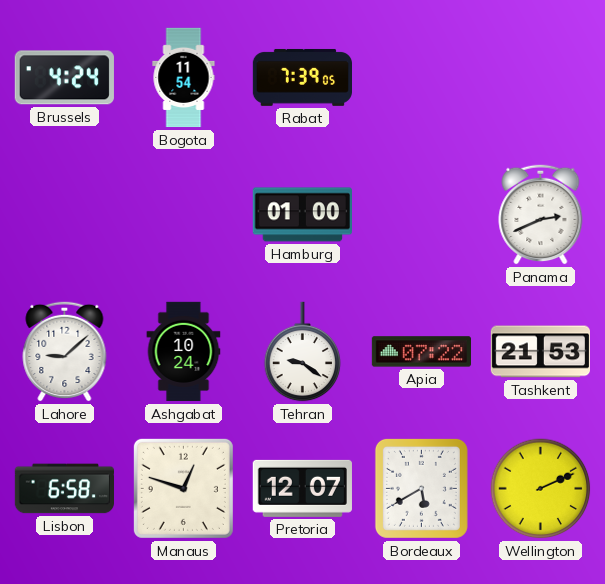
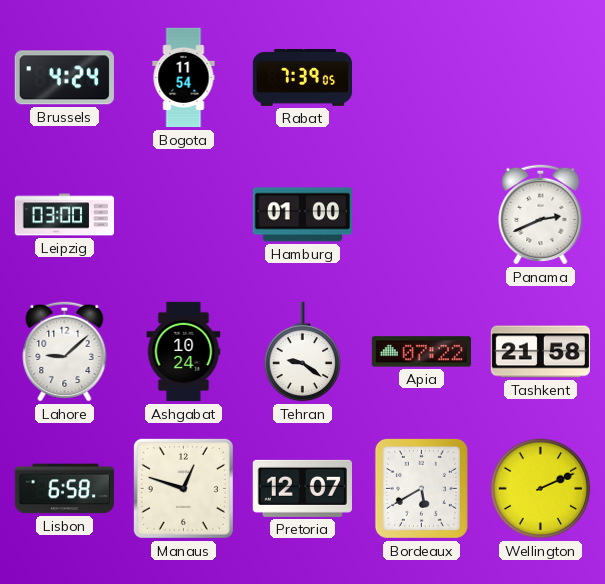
Leipzig: none -> 03:00
Tashkent: 21:53 -> 21:58
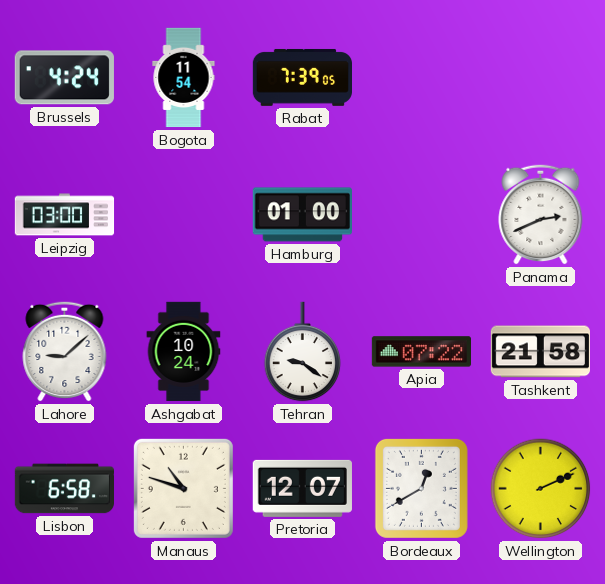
Manaus: 12:48 -> 10:48
Bordeaux: 5:40 -> 12:40
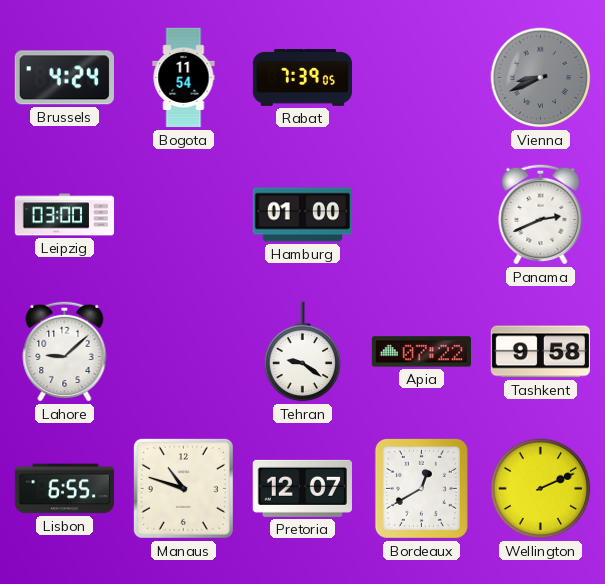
Vienna: none -> 8:41
Ashgabat: 10:24 -> none
Tashkent: 21:58 -> 9:58
Lisbon: 6:58 -> 6:55
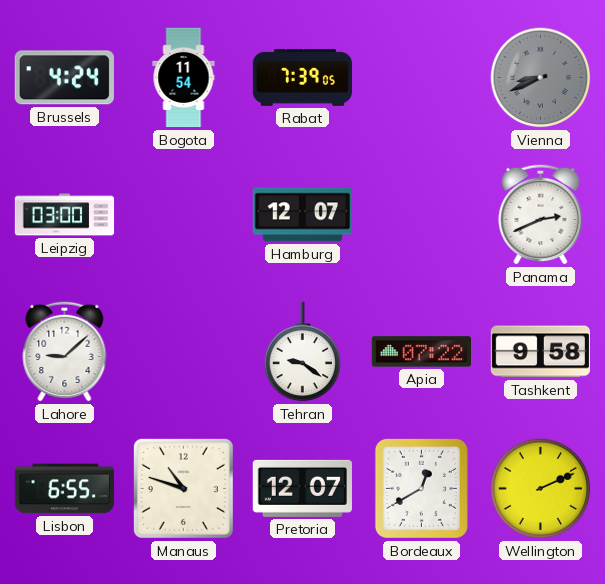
Hamburg: 01:00 -> 12:07
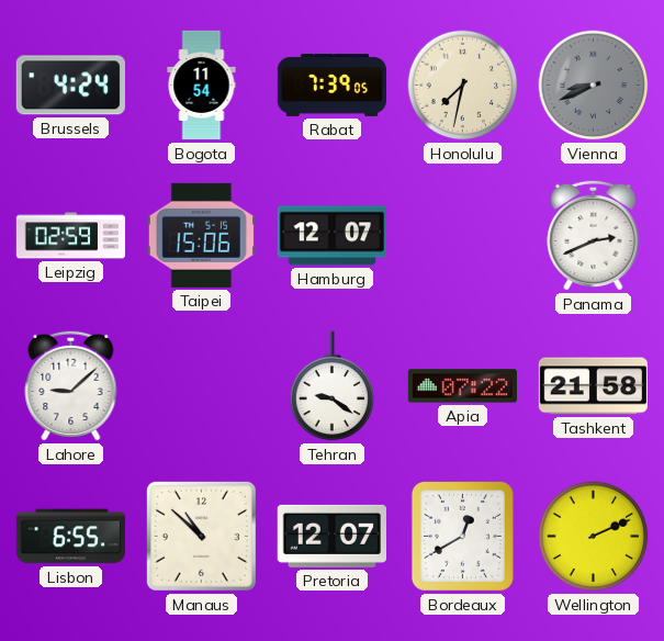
Honolulu: none -> 7:32
Leipzig: 03:00 -> 02:59
Taipei: none -> 15:06
Tashkent: 9:58 -> 21:58
Manaus: 10:48 -> 10:52
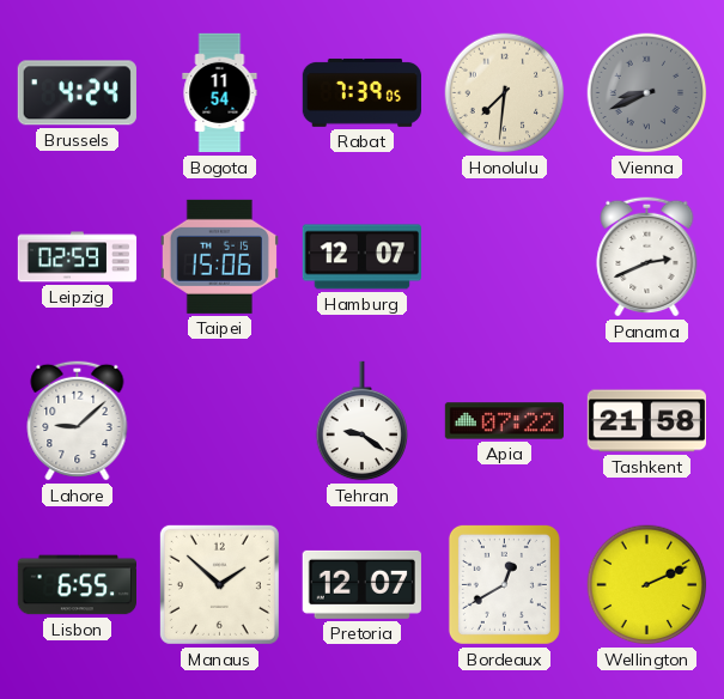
Honolulu: 7:32 -> 7:31
Manaus: 10:52 -> 1:52
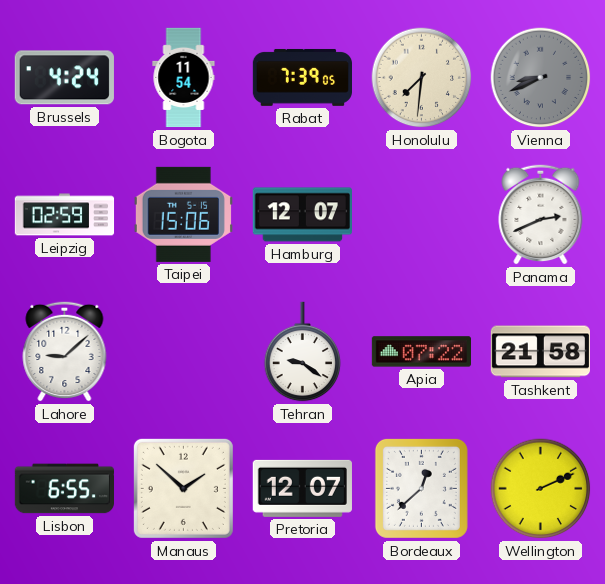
Bordeaux: 12:40 -> 12:38
